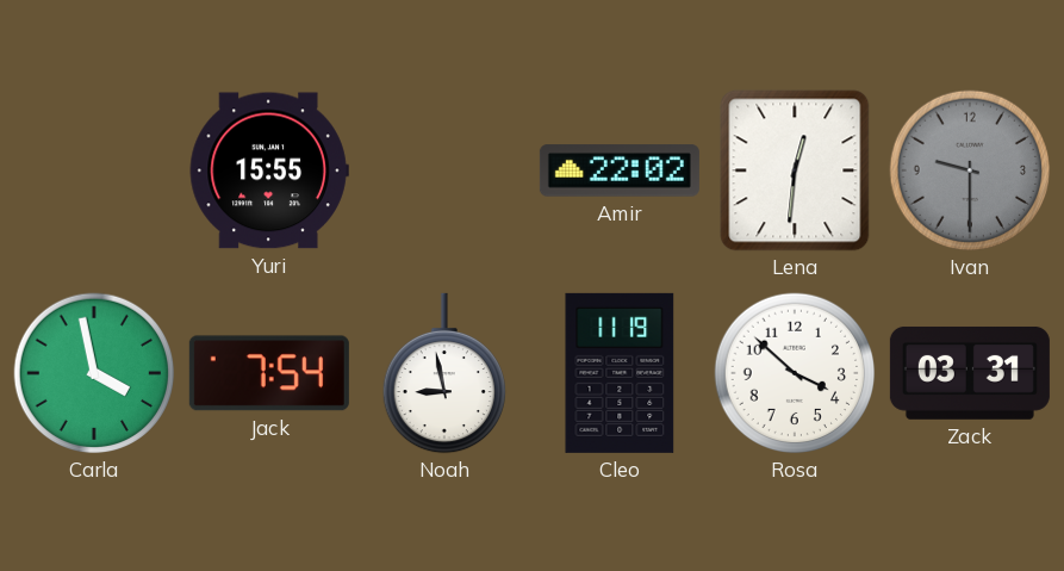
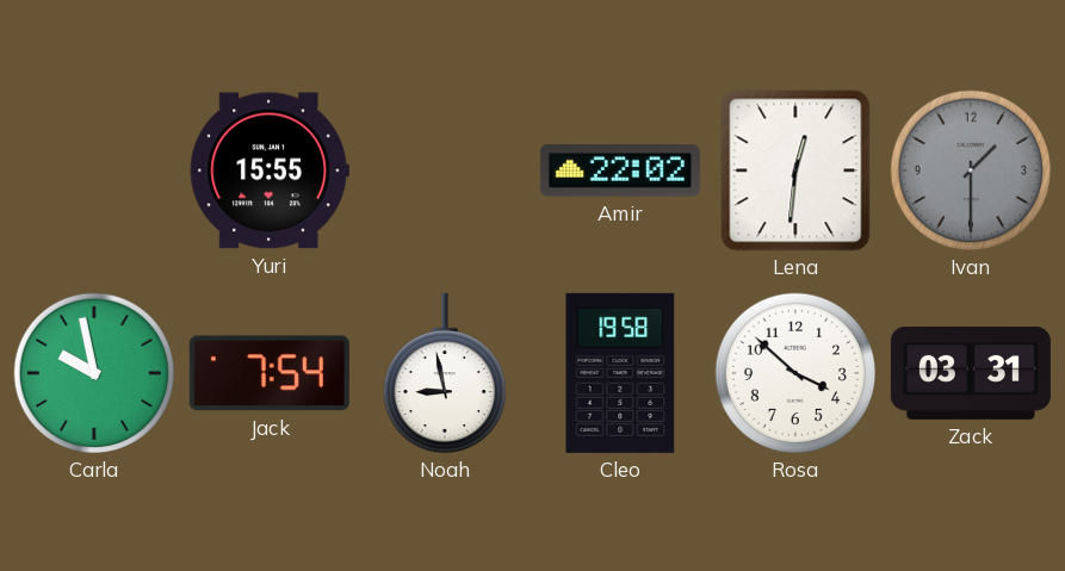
Ivan: 9:30 -> 1:30
Carla: 3:58 -> 9:58
Cleo: 11:19 -> 19:58
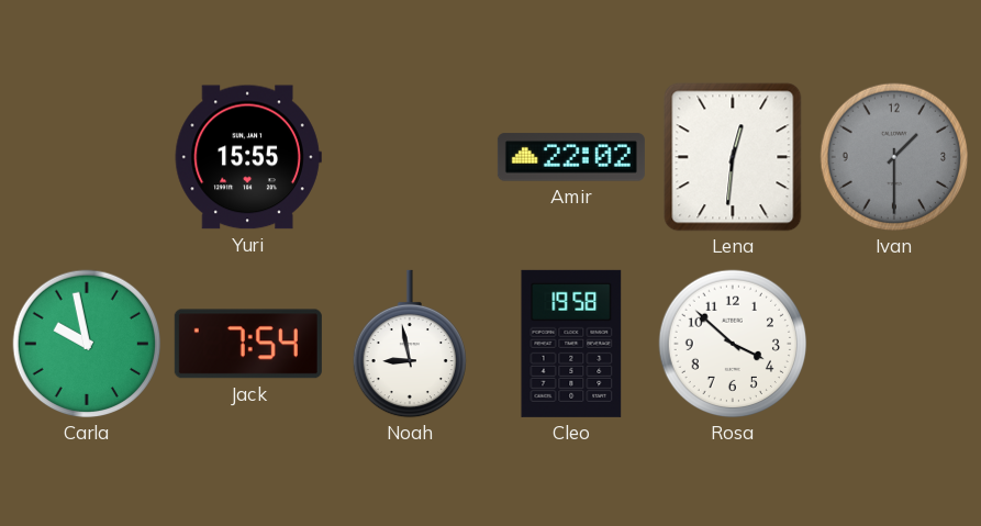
Zack: 03:31 -> none
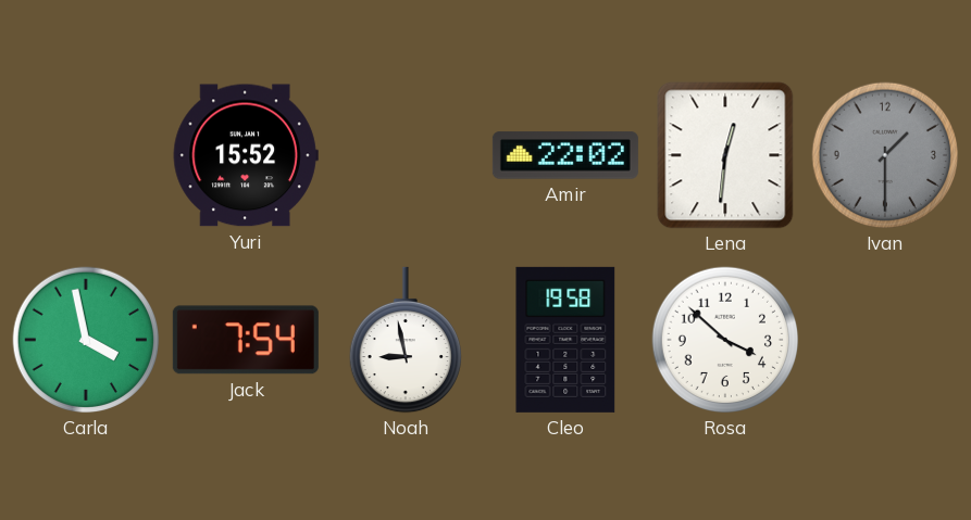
Yuri: 15:55 -> 15:52
Carla: 9:58 -> 3:58
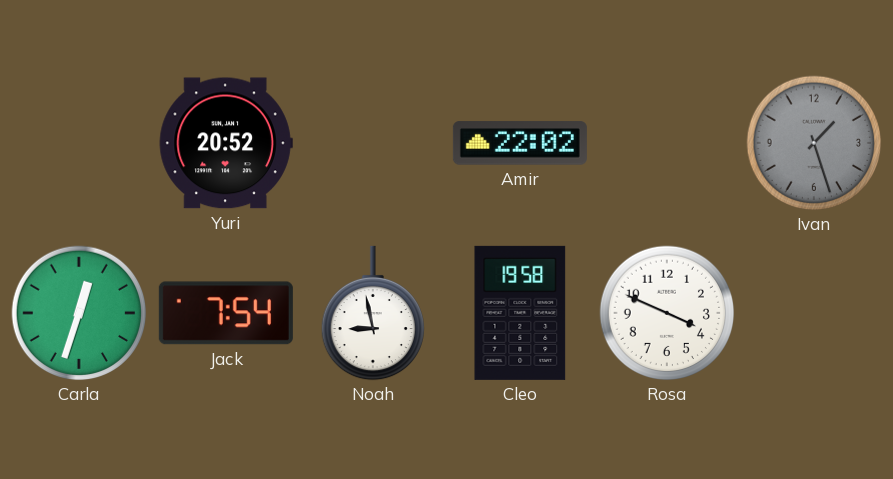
Yuri: 15:52 -> 20:52
Lena: 12:31 -> none
Ivan: 1:30 -> 1:27
Carla: 3:58 -> 12:33
Rosa: 3:52 -> 3:49
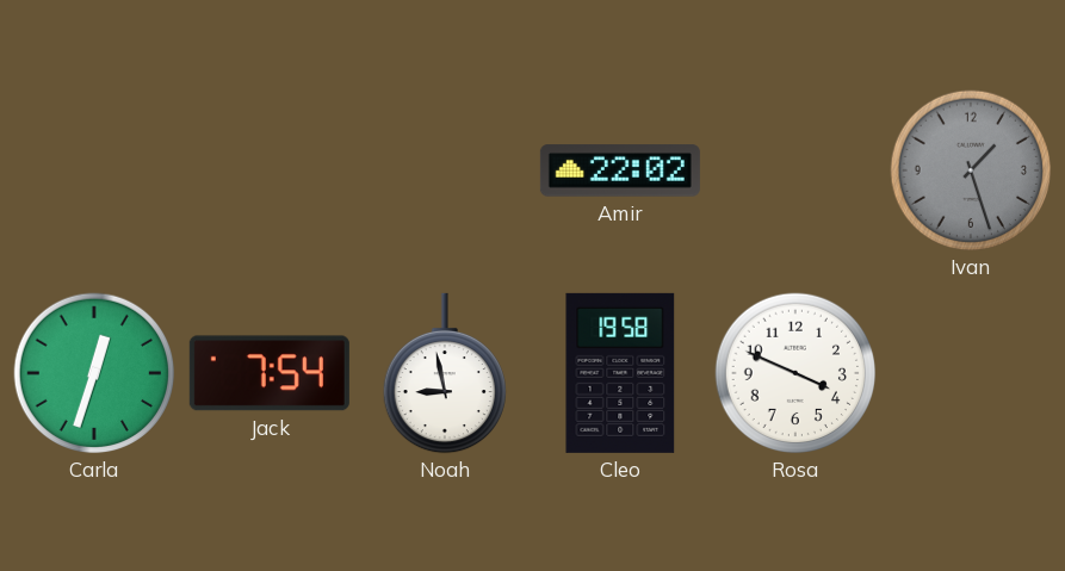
Yuri: 20:52 -> none
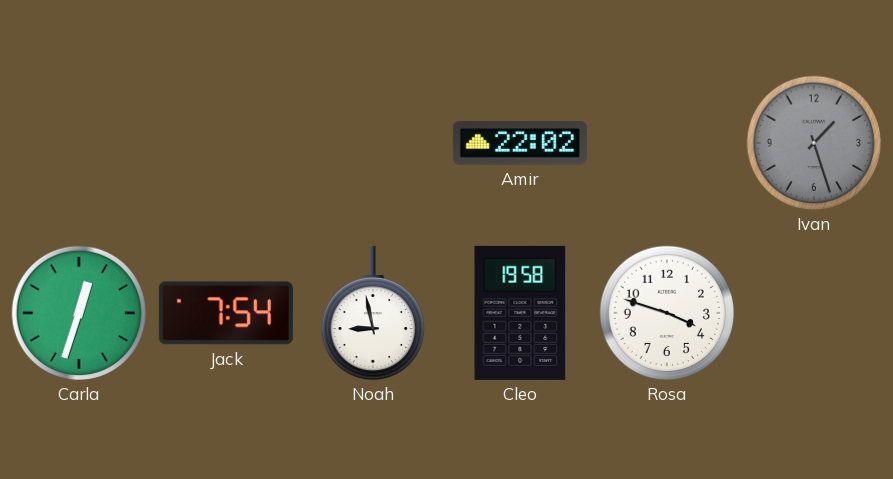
Rosa: 3:49 -> 3:48
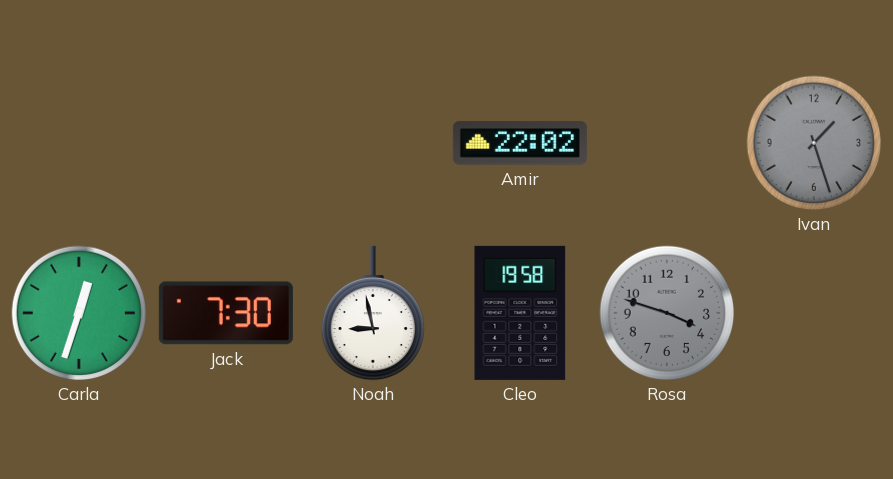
Jack: 7:54 -> 7:30
Rosa dial: white -> grey
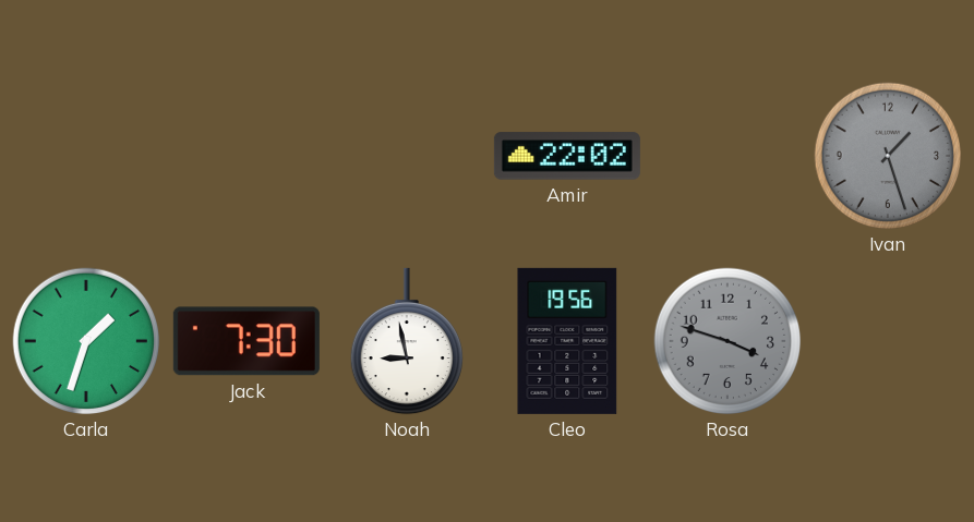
Carla: 12:33 -> 1:33
Cleo: 19:58 -> 19:56
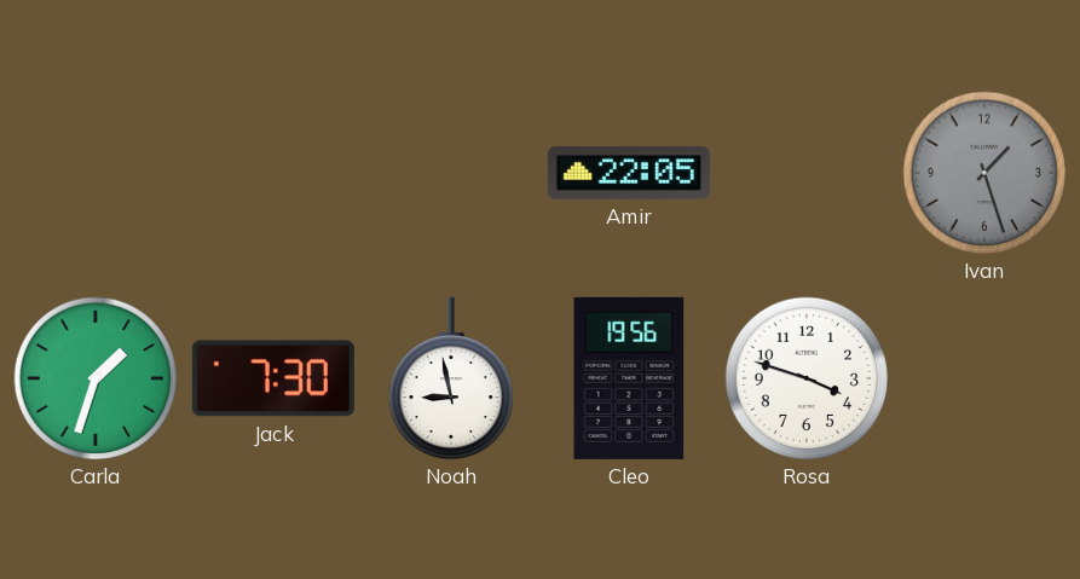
Amir: 22:02 -> 22:05
Rosa dial: grey -> white
